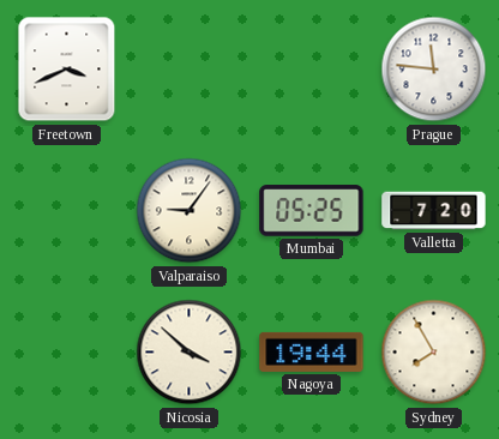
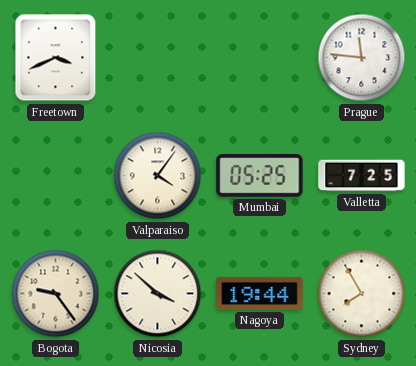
Valparaiso: 9:06 -> 4:06
Valletta: 7:20 -> 7:25
Bogota: none -> 9:24
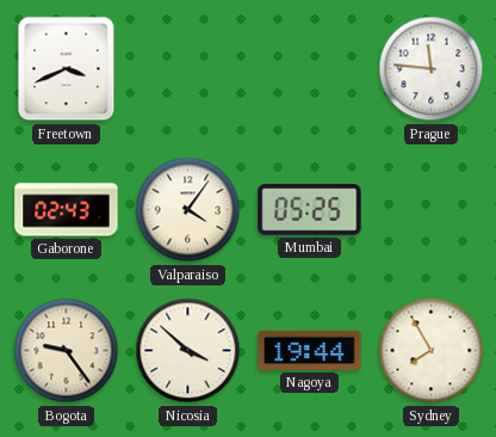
Gaborone: none -> 02:43
Valletta: 7:25 -> none
